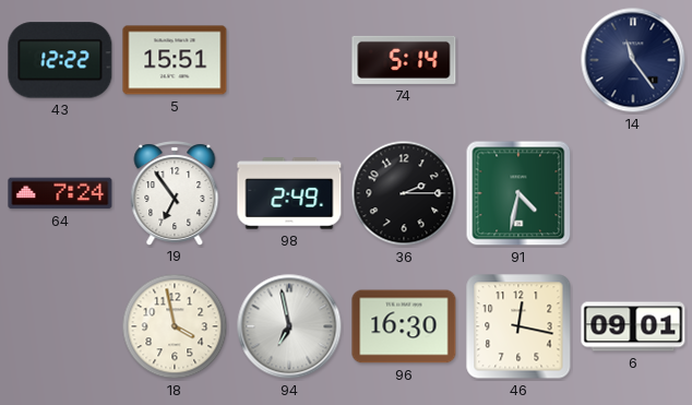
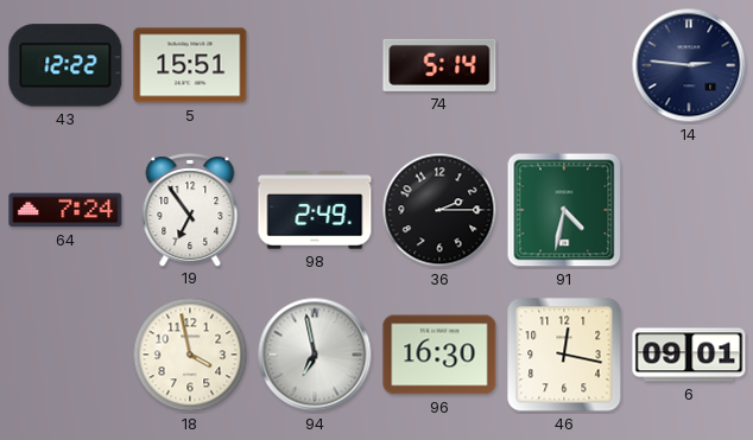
14: 11:24 -> 2:46
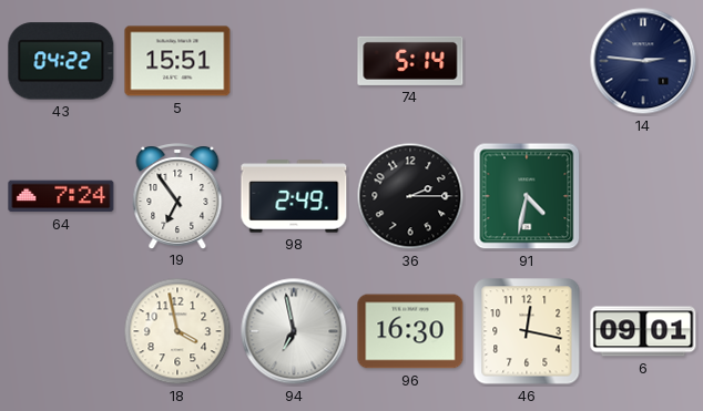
43: 12:22 -> 04:22
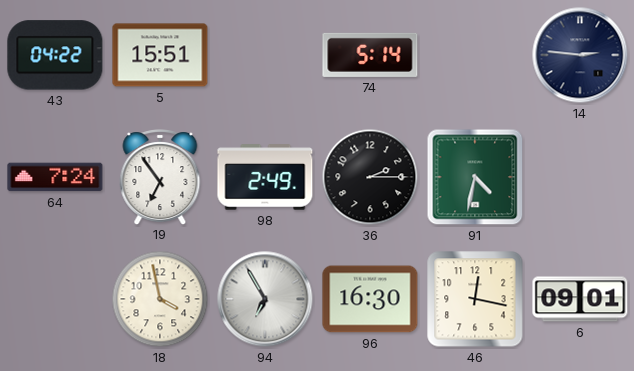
94: 6:58 -> 6:55
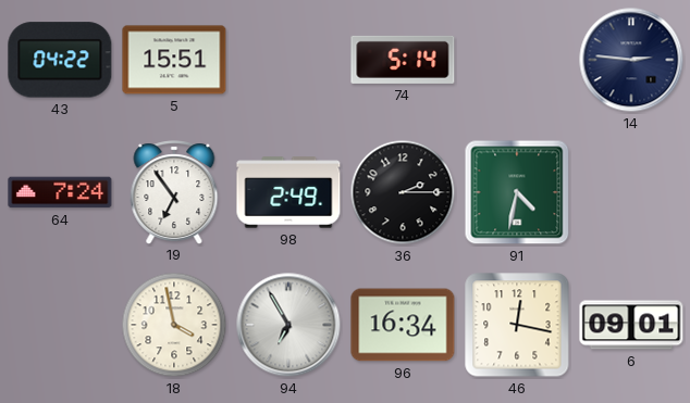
96: 16:30 -> 16:34
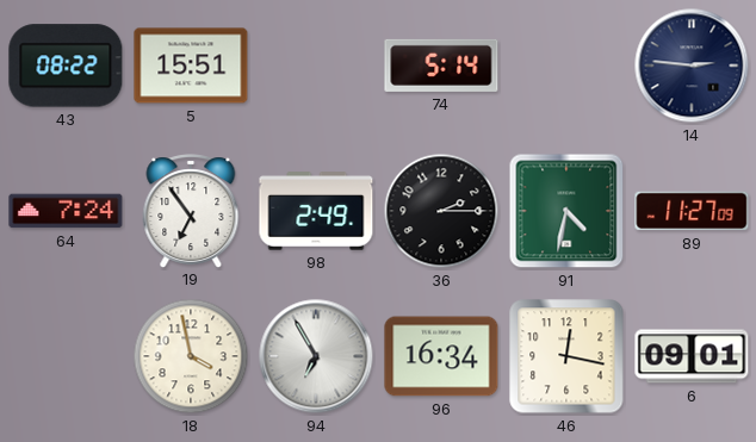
43: 04:22 -> 08:22
89: none -> 11:27
